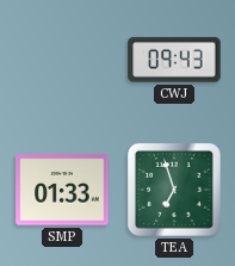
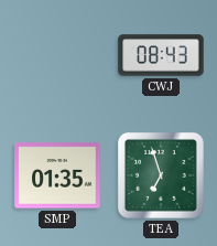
CWJ: 09:43 -> 08:43
SMP: 01:33 -> 01:35
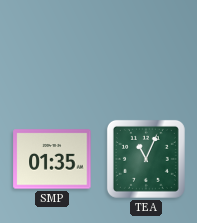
CWJ: 08:43 -> none
TEA: 6:57 -> 11:04
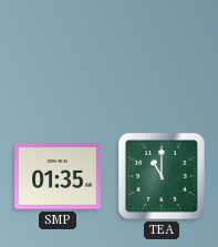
TEA: 11:04 -> 11:00
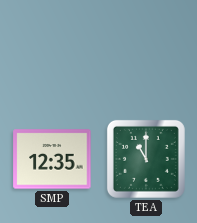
SMP: 01:35 -> 12:35
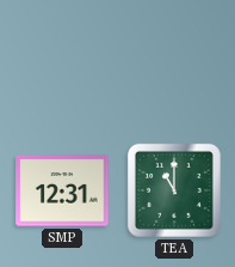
SMP: 12:35 -> 12:31
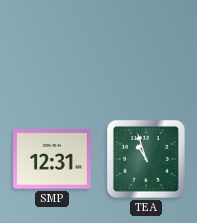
TEA: 11:00 -> 10:57
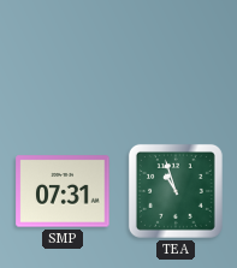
SMP: 12:31 -> 07:31
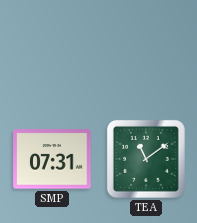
TEA: 10:57 -> 11:09
